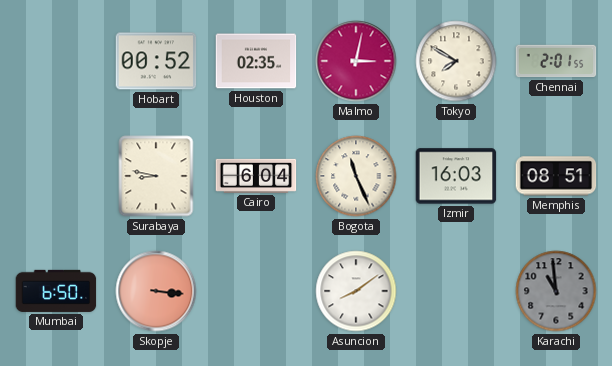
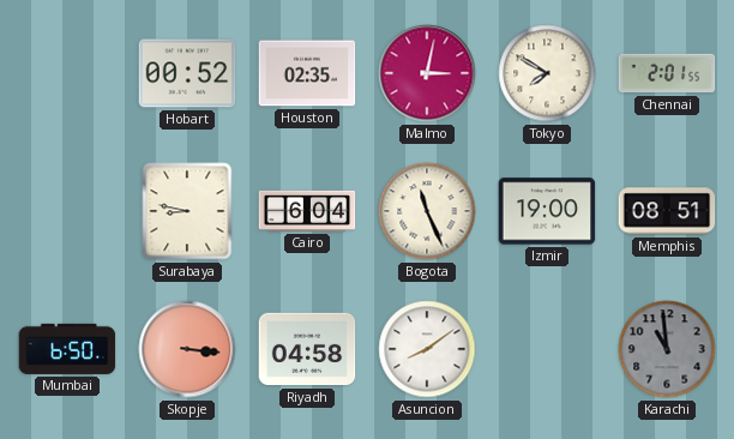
Izmir: 16:03 -> 19:00
Riyadh: none -> 04:58
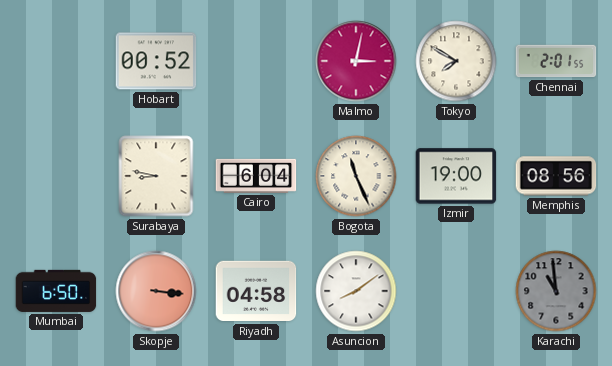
Houston: 02:35 -> none
Memphis: 08:51 -> 08:56
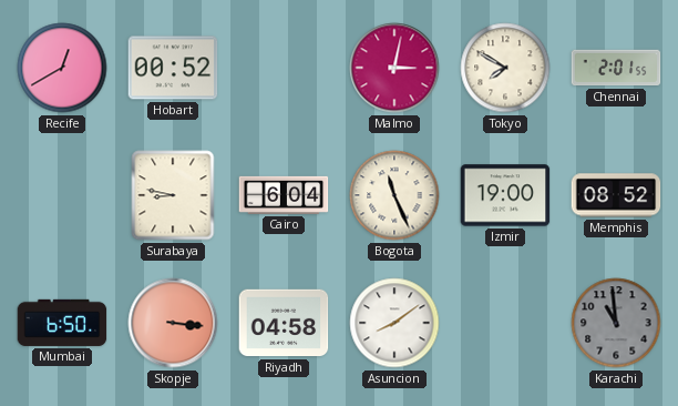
Recife: none -> 12:40
Memphis: 08:56 -> 08:52
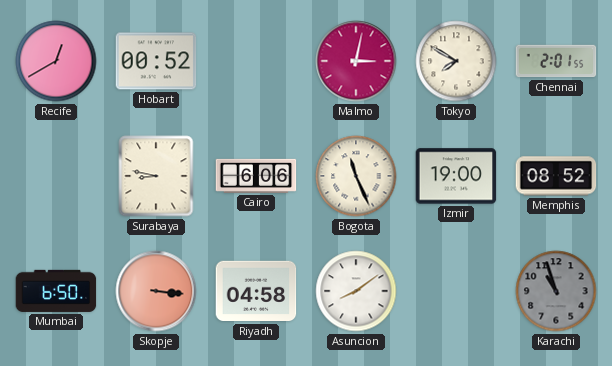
Cairo: 6:04 -> 6:06
Karachi: 10:59 -> 10:57
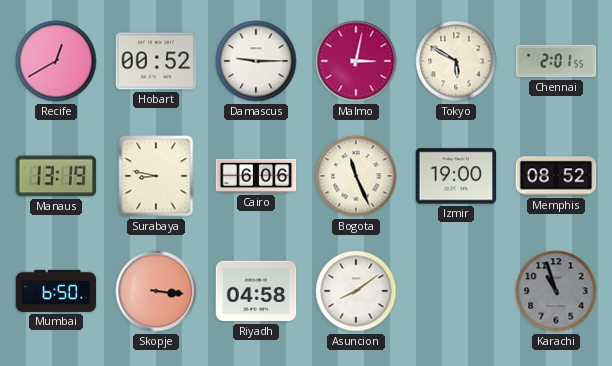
Damascus: none -> 9:15
Tokyo: 7:50 -> 5:50
Manaus: none -> 13:19
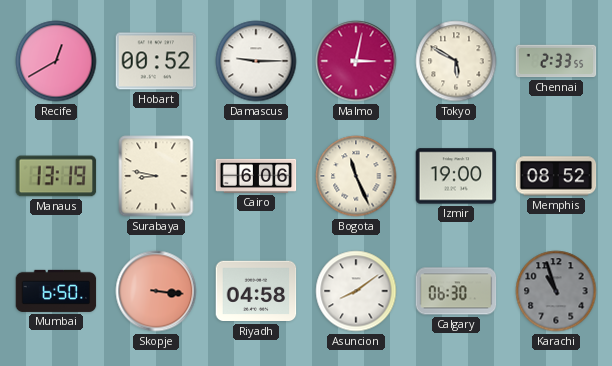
Chennai: 2:01 -> 2:33
Calgary: none -> 06:30
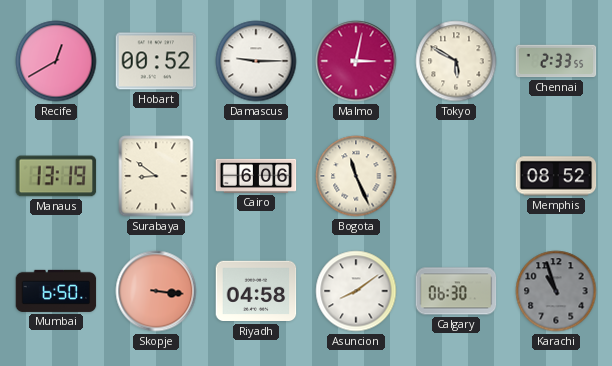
Surabaya: 8:47 -> 8:51
Izmir: 19:00 -> none
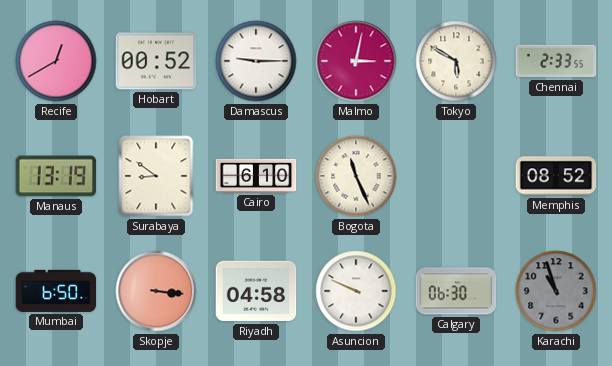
Cairo: 6:06 -> 6:10
Asuncion: 8:09 -> 9:49
